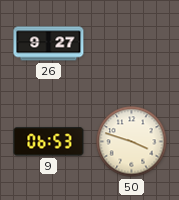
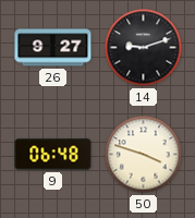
14: none -> 9:12
9: 06:53 -> 06:48
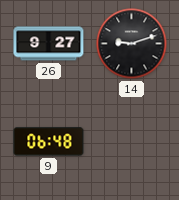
50: 3:48 -> none
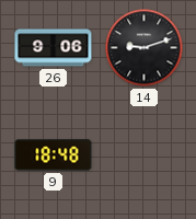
26: 9:27 -> 9:06
9: 06:48 -> 18:48
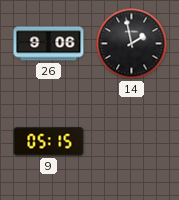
14: 9:12 -> 1:58
9: 18:48 -> 05:15
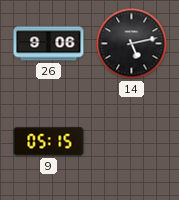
14: 1:58 -> 5:13
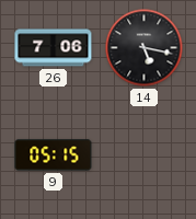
26: 9:06 -> 7:06
14: 5:13 -> 5:17
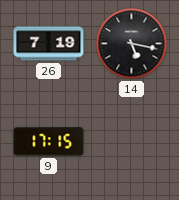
26: 7:06 -> 7:19
9: 05:15 -> 17:15
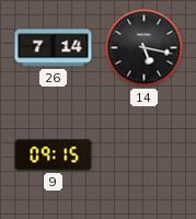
26: 7:19 -> 7:14
9: 17:15 -> 09:15
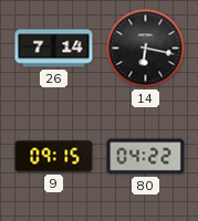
14: 5:17 -> 6:17
80: none -> 04:22
